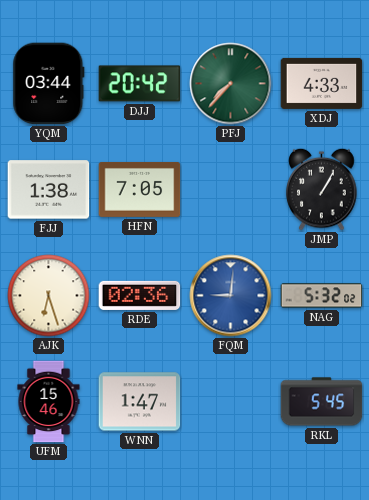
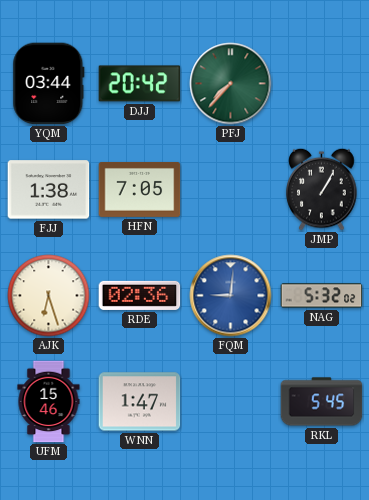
XDJ: 4:33 -> none
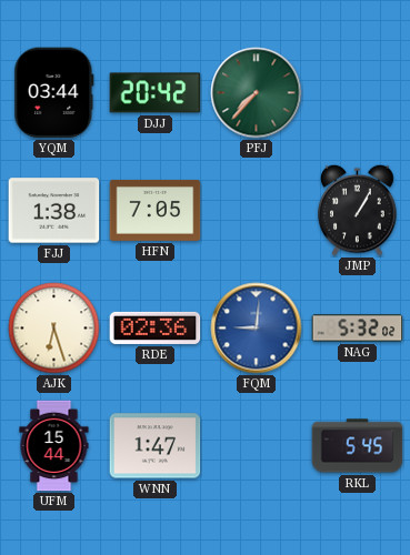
UFM: 15:46 -> 15:44
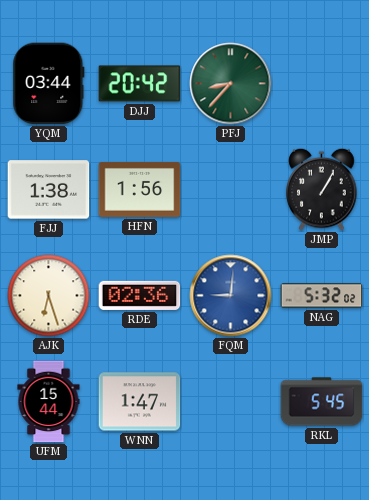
PFJ: 7:37 -> 8:37
HFN: 7:05 -> 1:56
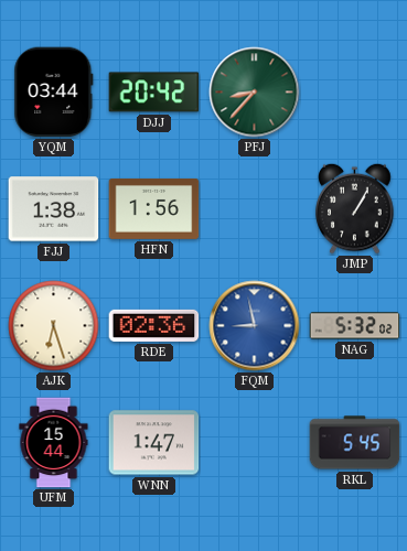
FQM: 9:01 -> 8:58
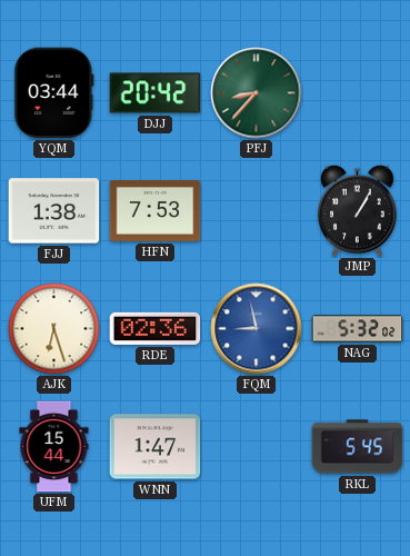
HFN: 1:56 -> 7:53
